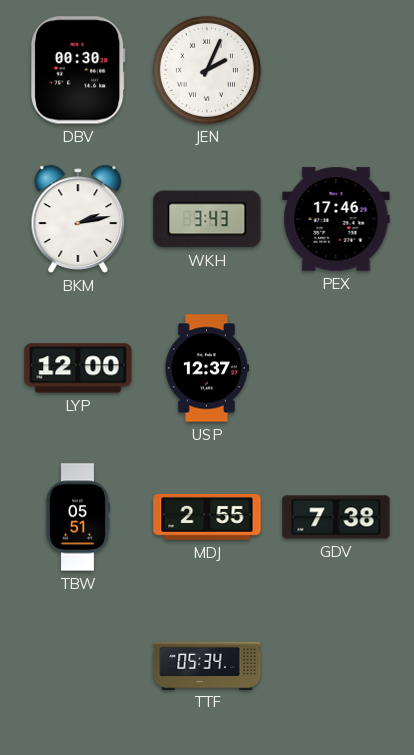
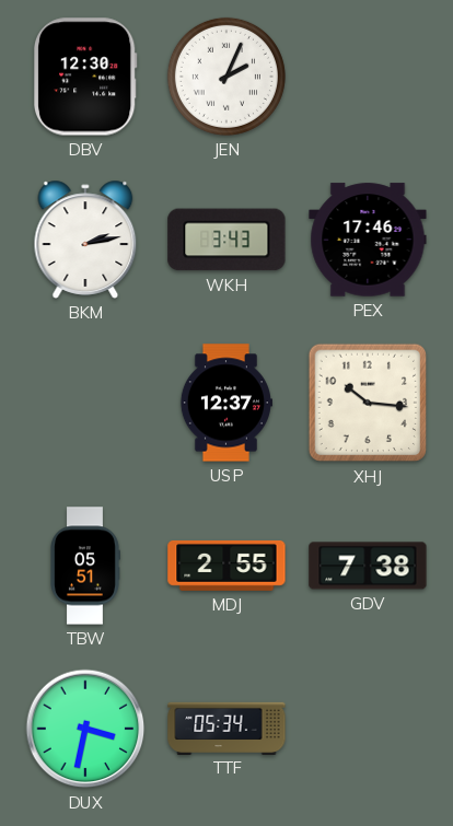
DBV: 00:30 -> 12:30
LYP: 12:00 -> none
XHJ: none -> 10:16
DUX: none -> 3:32
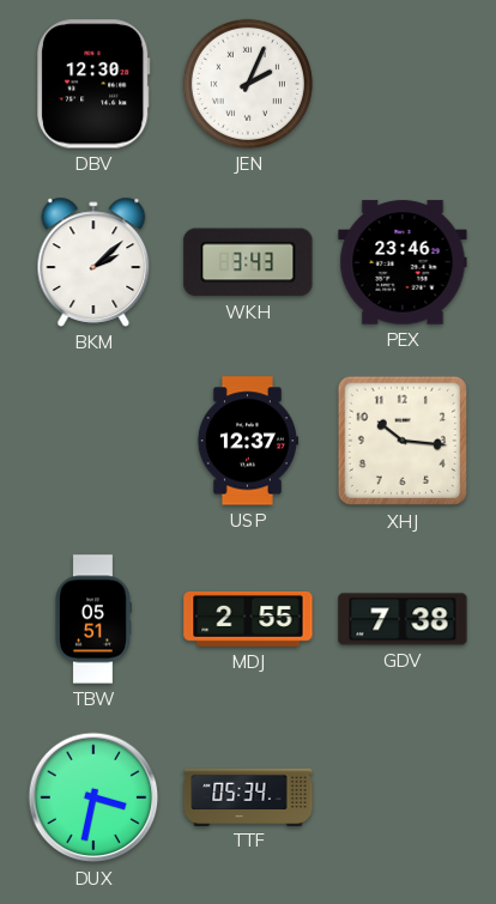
BKM: 2:13 -> 2:08
PEX: 17:46 -> 23:46
